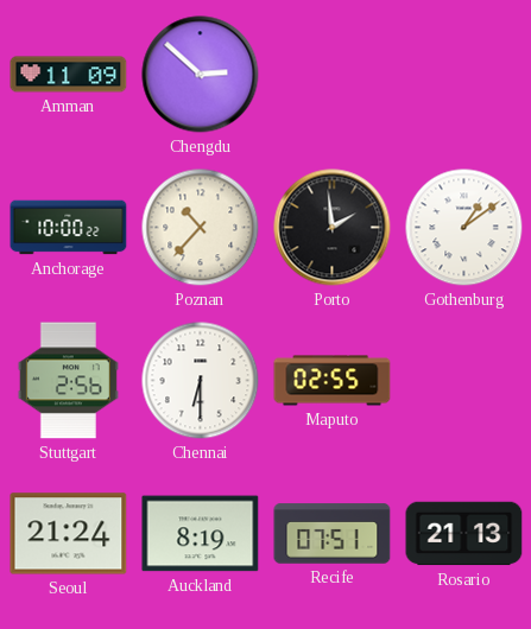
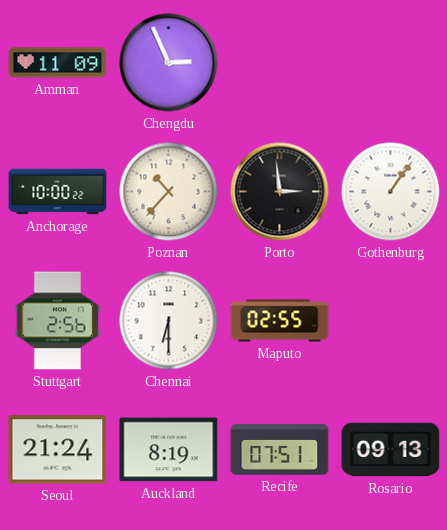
Chengdu: 2:52 -> 2:56
Porto: 1:59 -> 2:59
Gothenburg: 1:09 -> 1:06
Rosario: 21:13 -> 09:13
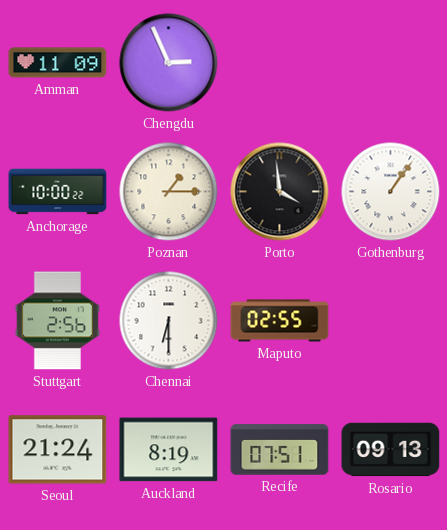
Poznan: 10:37 -> 1:15
Porto: 2:59 -> 3:59
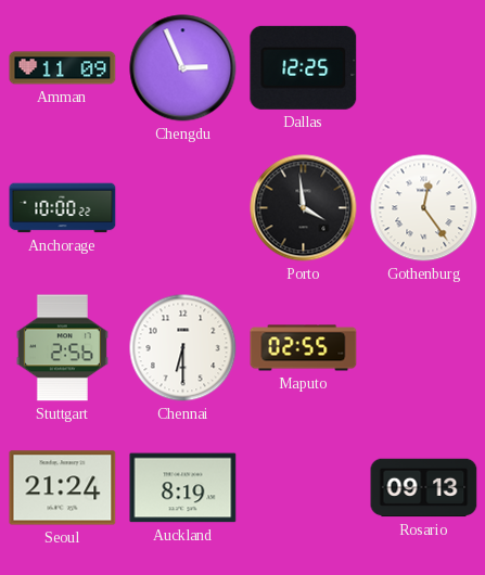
Dallas: none -> 12:25
Poznan: 1:15 -> none
Gothenburg: 1:06 -> 12:24
Recife: 07:51 -> none
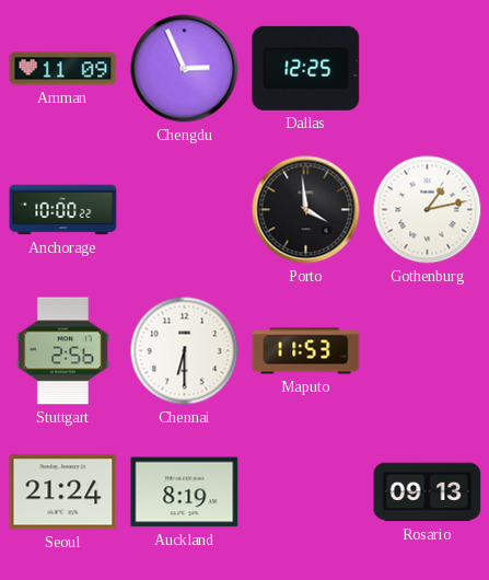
Gothenburg: 12:24 -> 1:13
Maputo: 02:55 -> 11:53
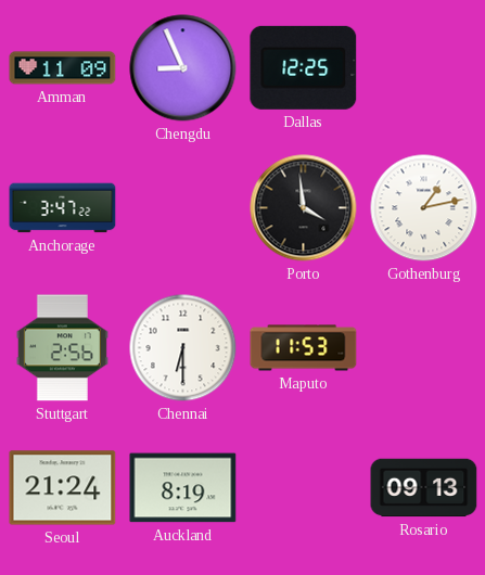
Chengdu: 2:56 -> 8:56
Anchorage: 10:00 -> 3:47
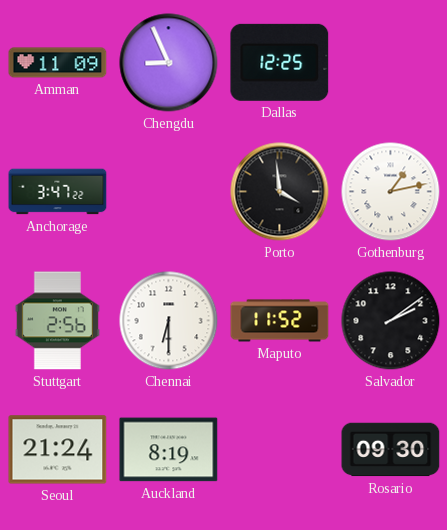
Maputo: 11:53 -> 11:52
Salvador: none -> 2:09
Rosario: 09:13 -> 09:30
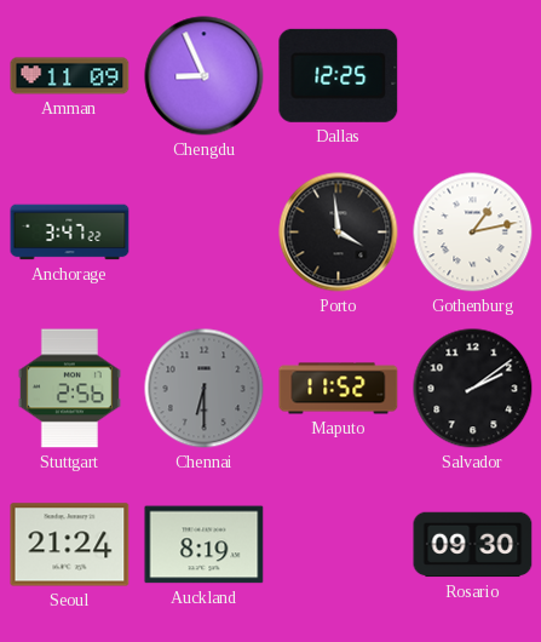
Chennai dial: white -> grey
